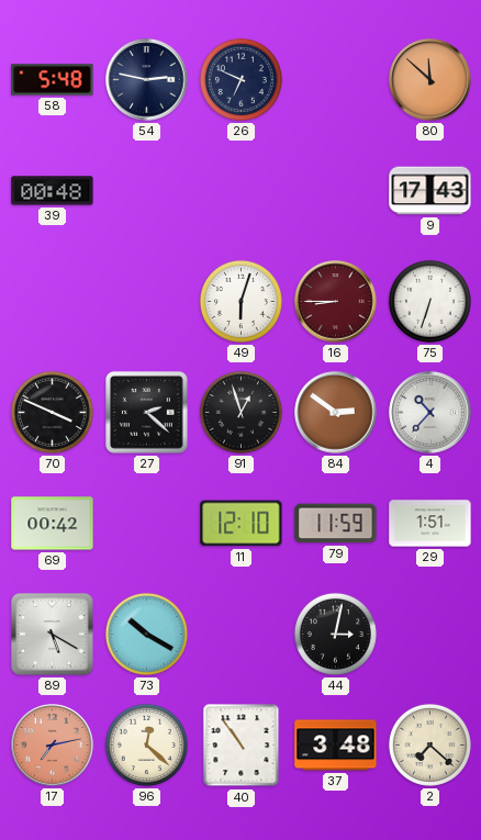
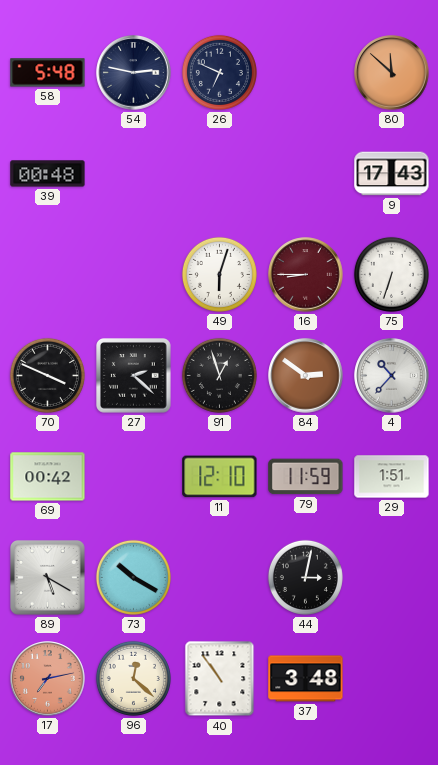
2: 7:22 -> none
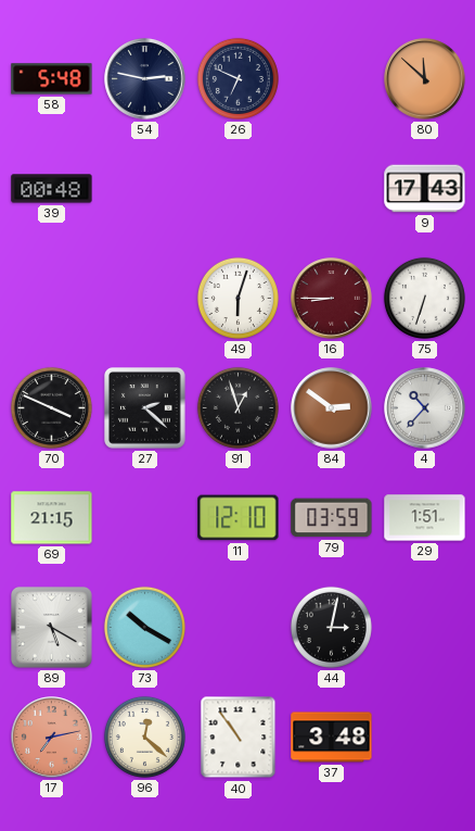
69: 00:42 -> 21:15
79: 11:59 -> 03:59
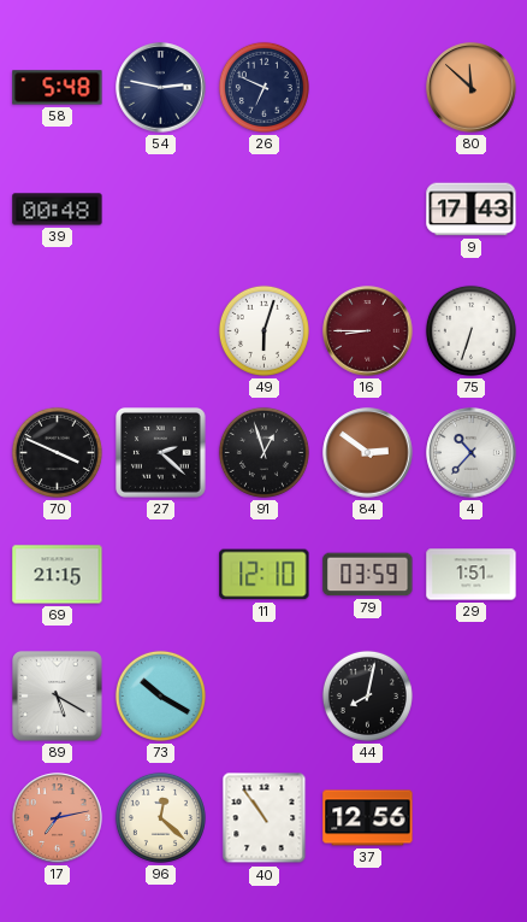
44: 3:02 -> 8:02
37: 3:48 -> 12:56
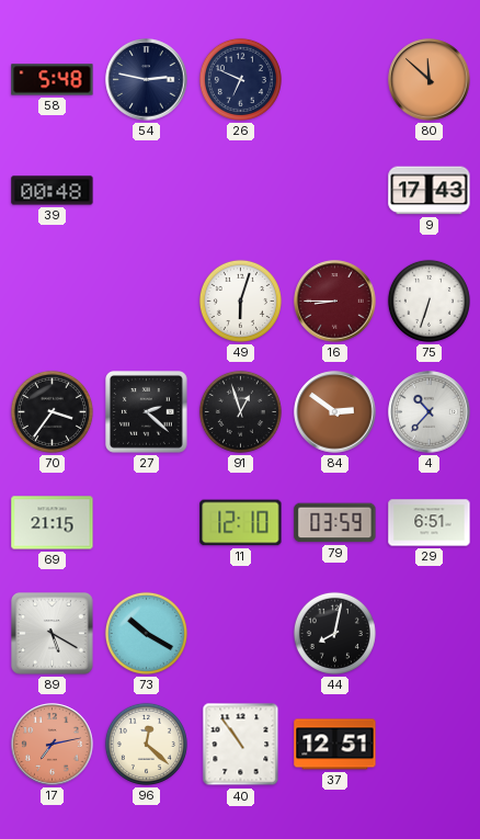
70: 3:49 -> 3:36
29: 1:51 -> 6:51
37: 12:56 -> 12:51
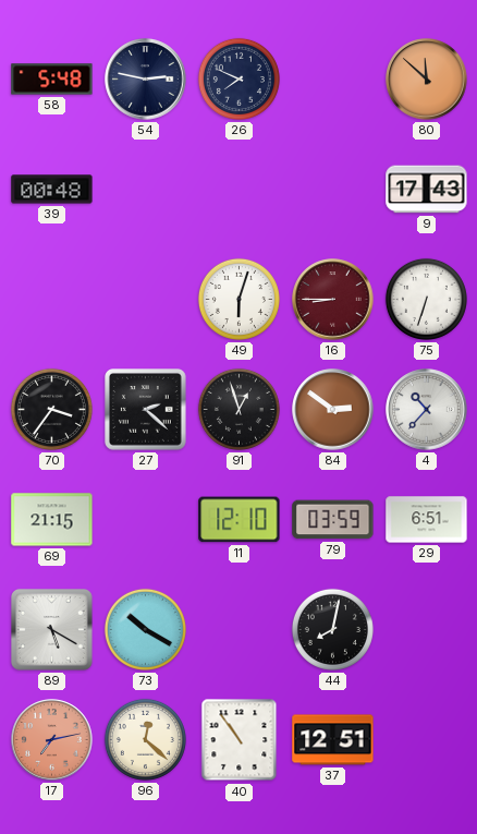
26: 6:49 -> 7:49
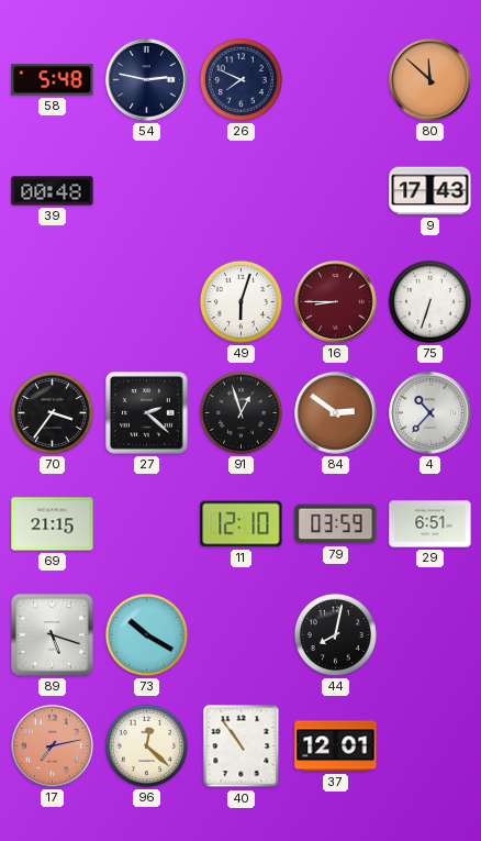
89: 5:20 -> 5:18
37: 12:51 -> 12:01
